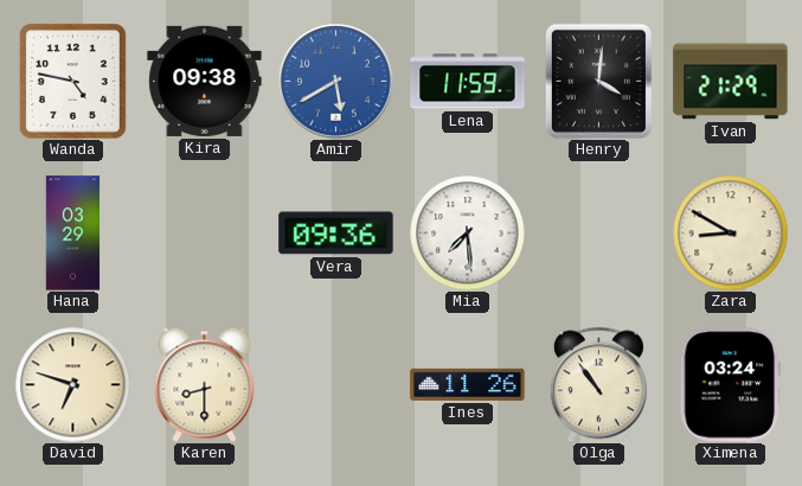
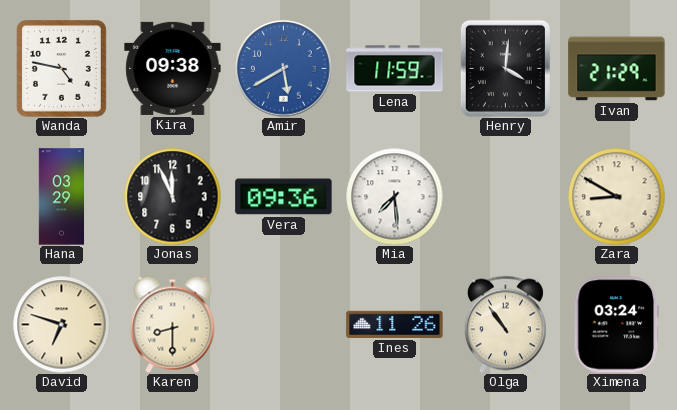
Jonas: none -> 11:56
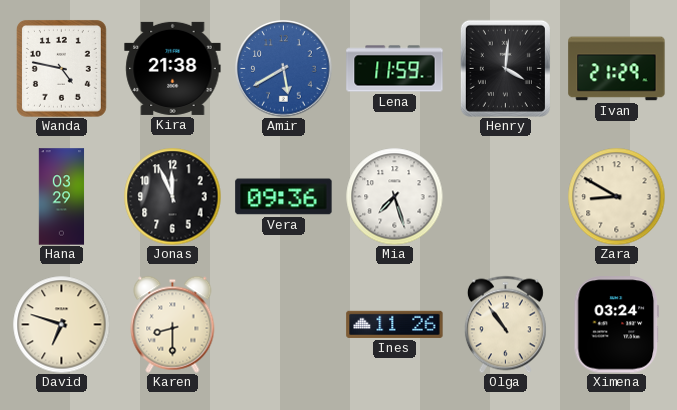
Kira: 09:38 -> 21:38
Mia: 7:29 -> 7:27
